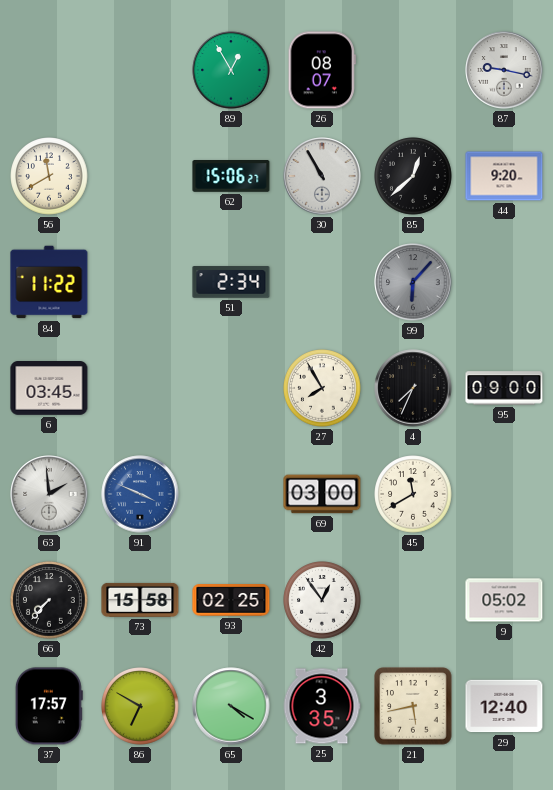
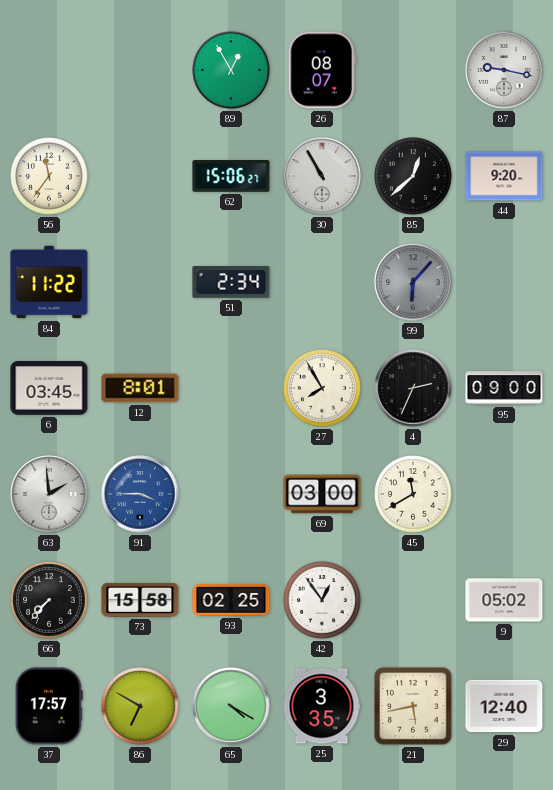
56: 11:40 -> 11:36
12: none -> 8:01
4: 7:34 -> 2:34
91: 3:49 -> 3:45
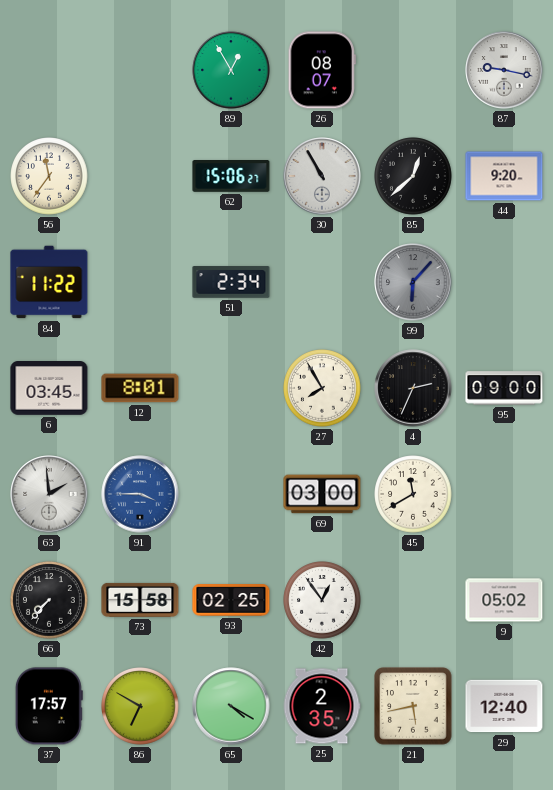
25: 3:35 -> 2:35
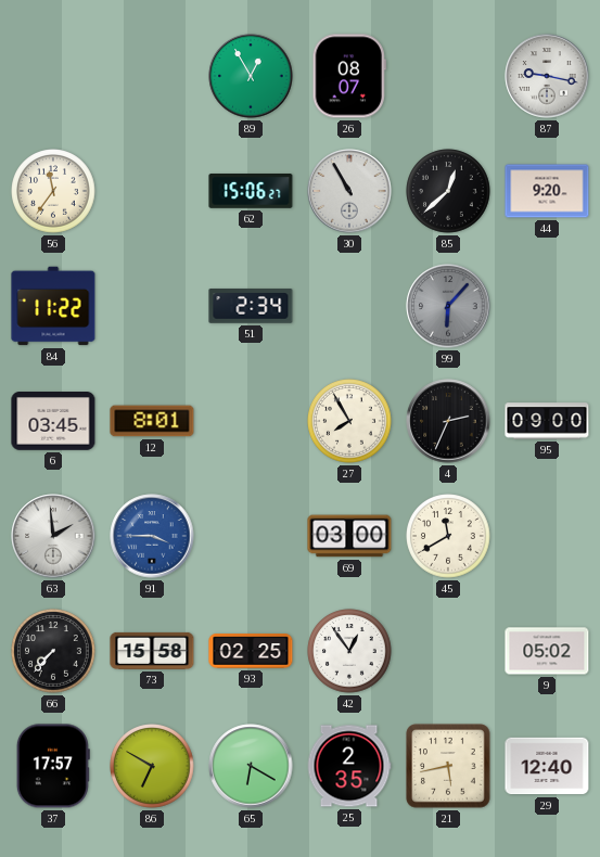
65: 4:20 -> 6:20
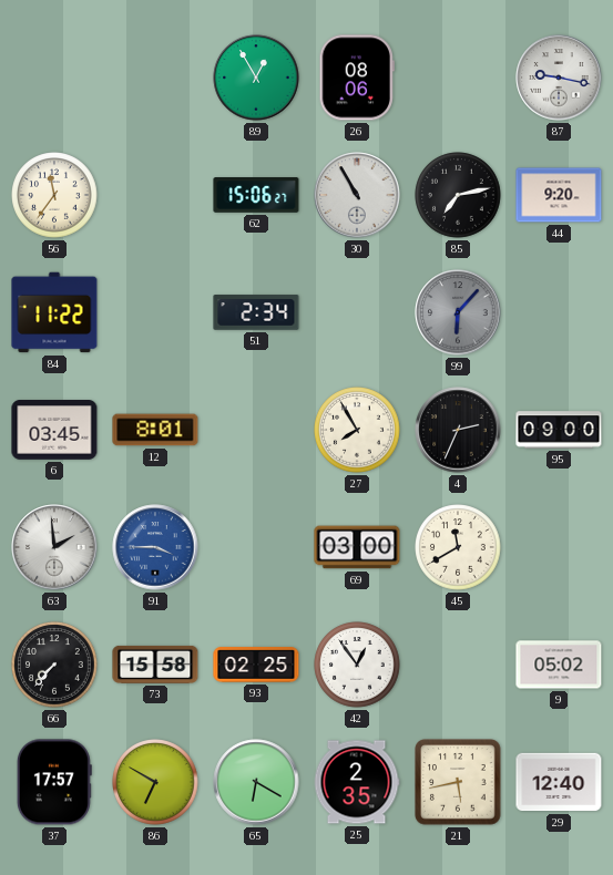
26: 08:07 -> 08:06
85: 12:38 -> 7:13
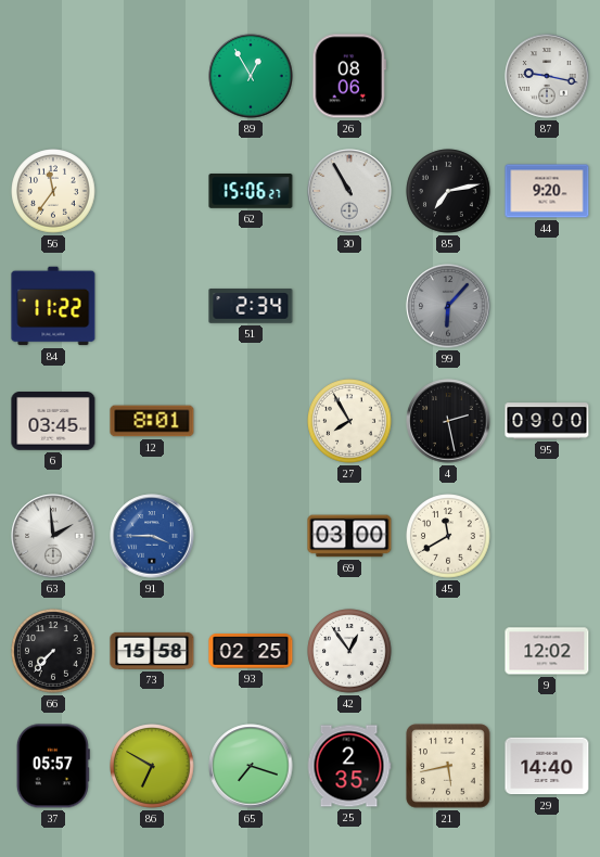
4: 2:34 -> 2:28
9: 05:02 -> 12:02
37: 17:57 -> 05:57
65: 6:20 -> 7:18
29: 12:40 -> 14:40
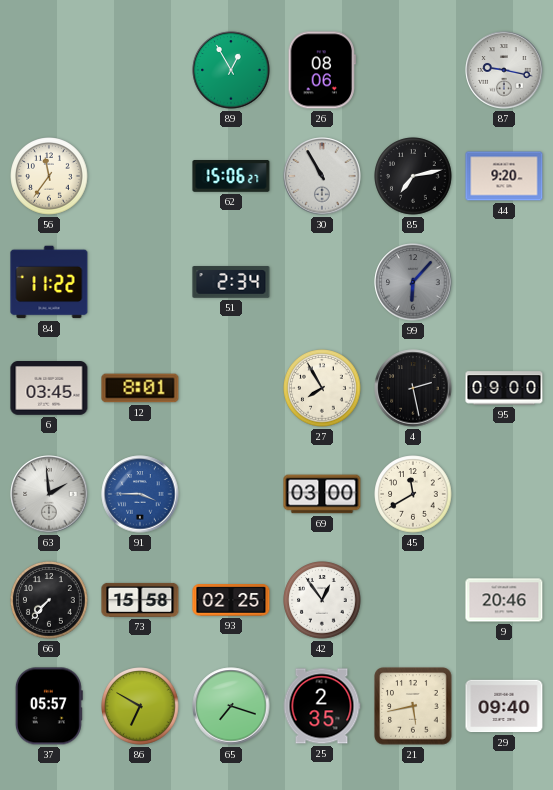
9: 12:02 -> 20:46
29: 14:40 -> 09:40
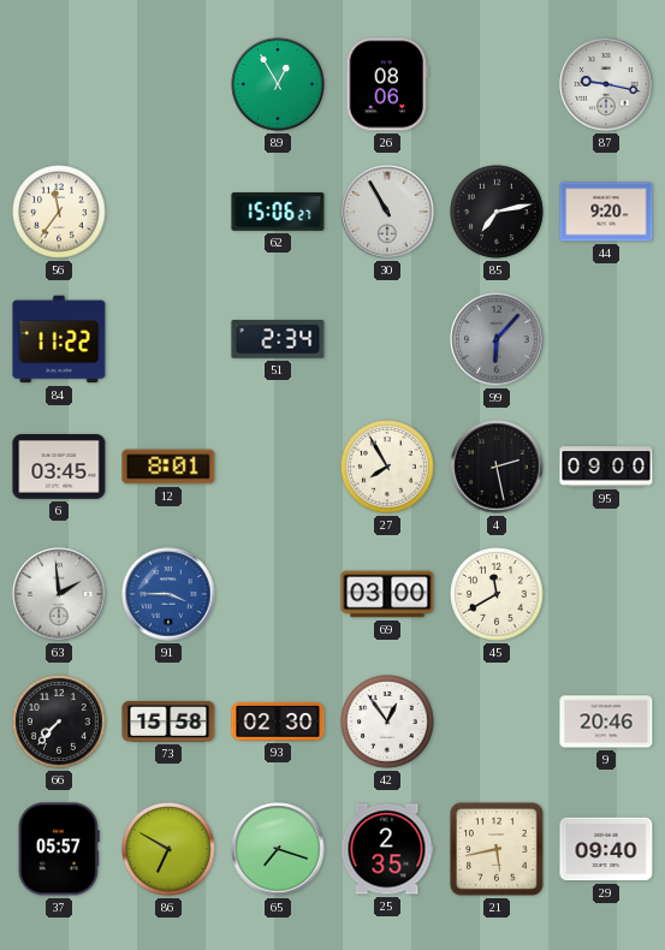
93: 02:25 -> 02:30
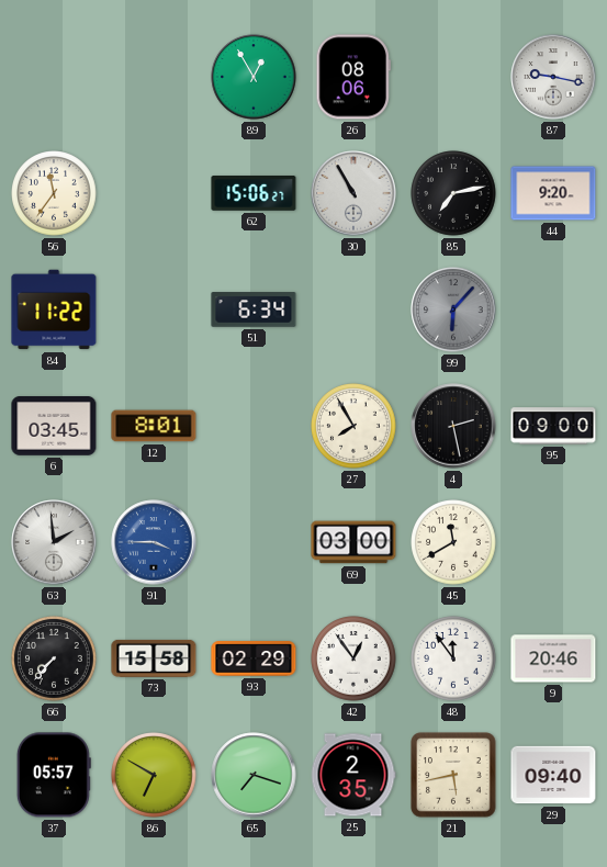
51: 2:34 -> 6:34
93: 02:30 -> 02:29
48: none -> 11:54
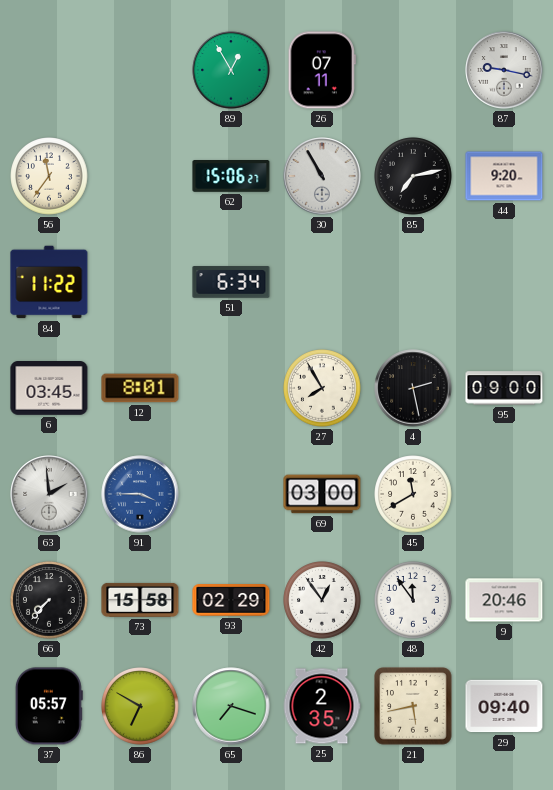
26: 08:06 -> 07:11
99: 6:07 -> none
